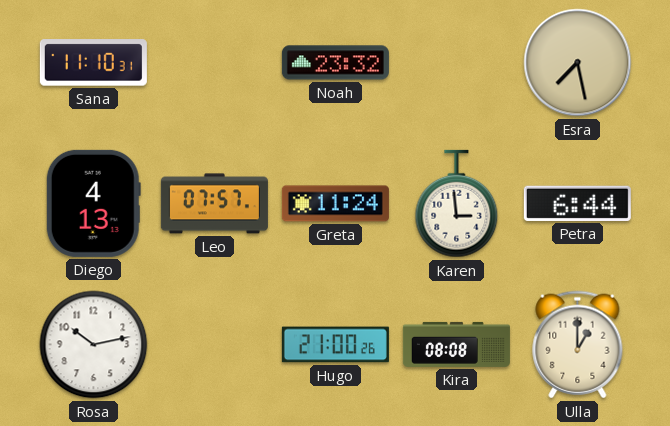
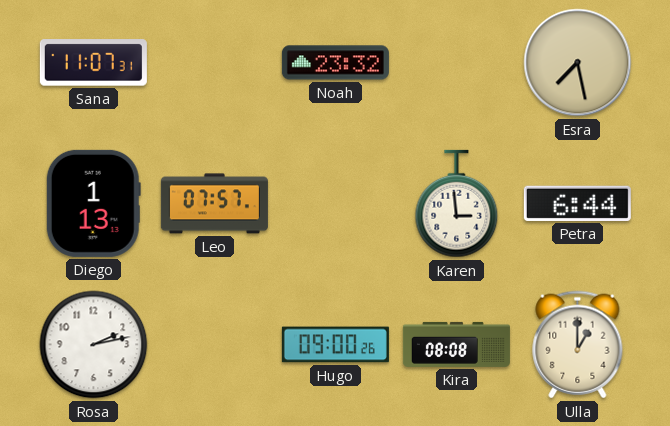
Sana: 11:10 -> 11:07
Diego: 4:13 -> 1:13
Greta: 11:24 -> none
Rosa: 10:13 -> 2:13
Hugo: 21:00 -> 09:00
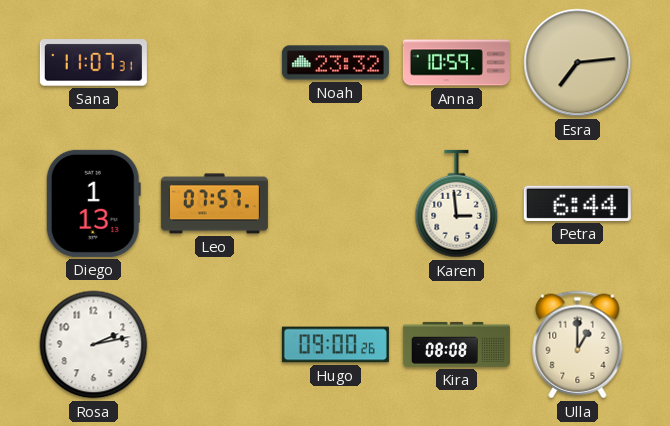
Anna: none -> 10:59
Esra: 7:28 -> 7:14
